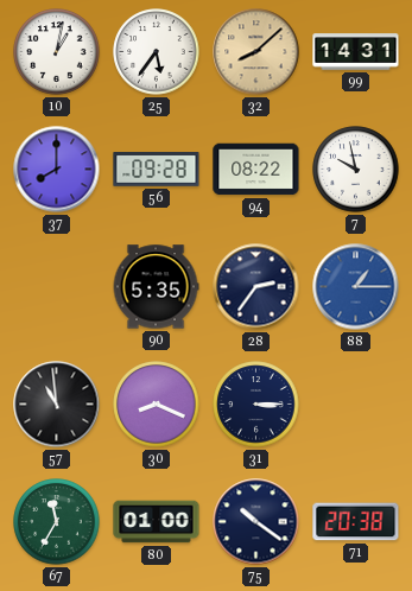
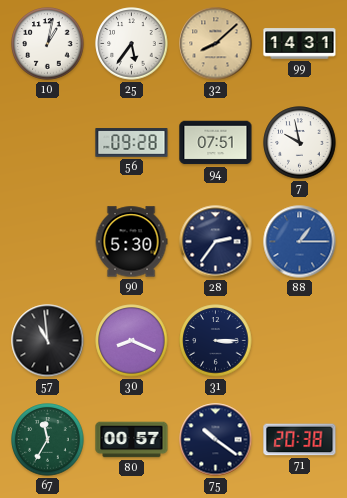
37: 8:00 -> none
94: 08:22 -> 07:51
90: 5:35 -> 5:30
80: 01:00 -> 00:57
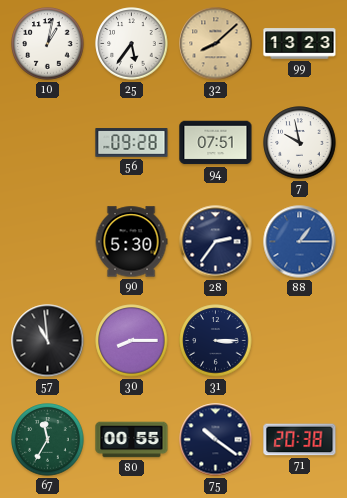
99: 14:31 -> 13:23
30: 8:19 -> 8:15
80: 00:57 -> 00:55
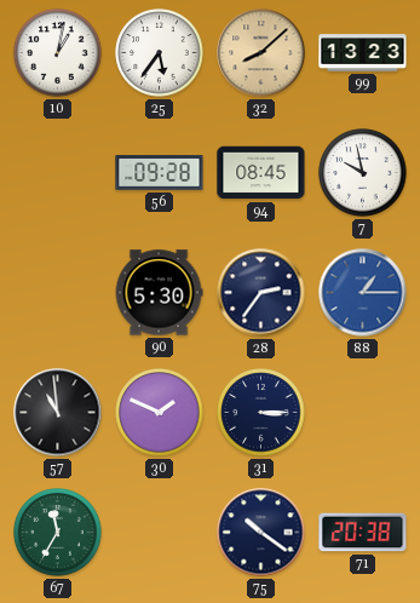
94: 07:51 -> 08:45
30: 8:15 -> 1:49
80: 00:55 -> none
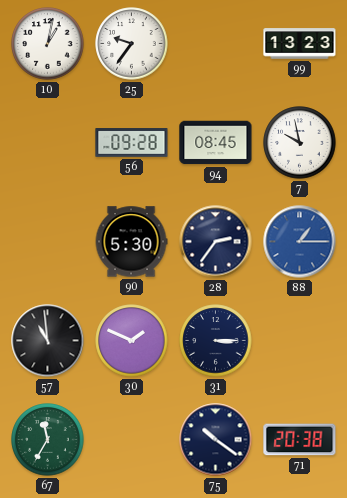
25: 5:36 -> 9:36
32: 8:08 -> none
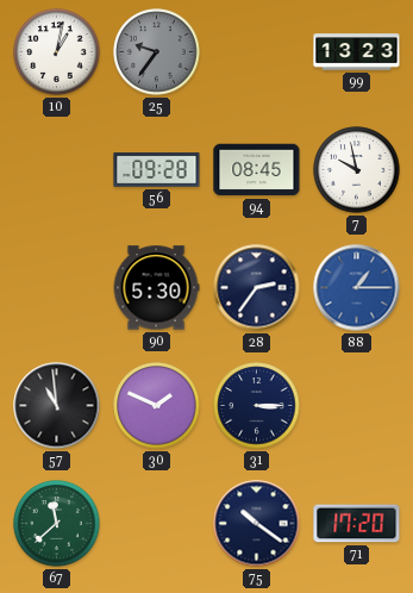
25 dial: white -> grey
67: 11:35 -> 11:38
71: 20:38 -> 17:20
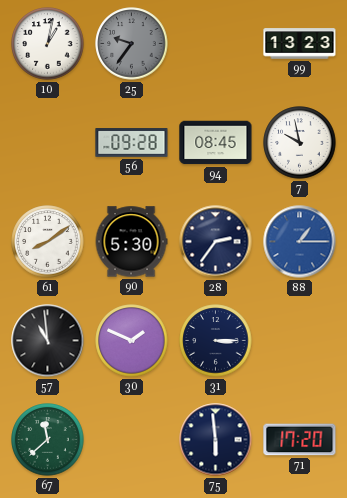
61: none -> 8:09
75: 10:21 -> 5:59
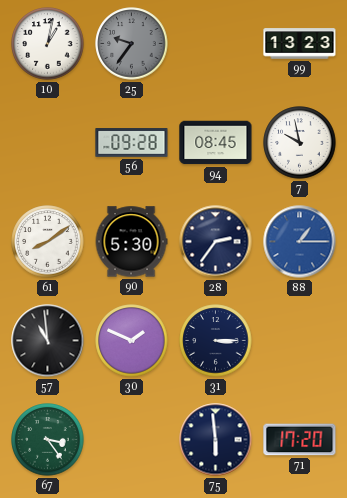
67: 11:38 -> 3:24
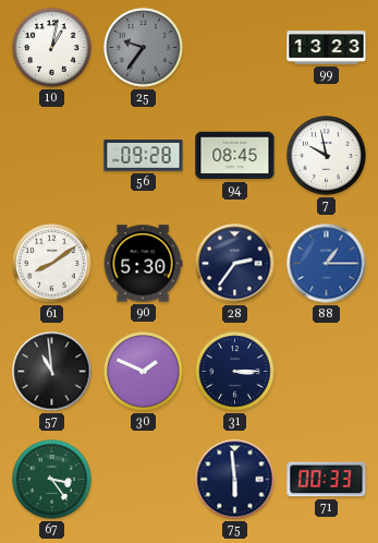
71: 17:20 -> 00:33
